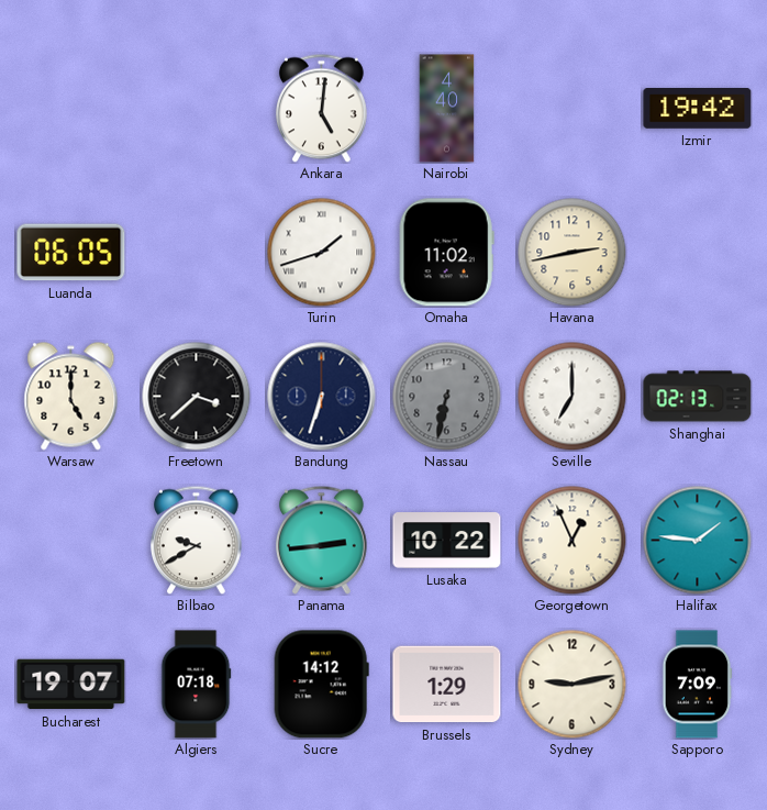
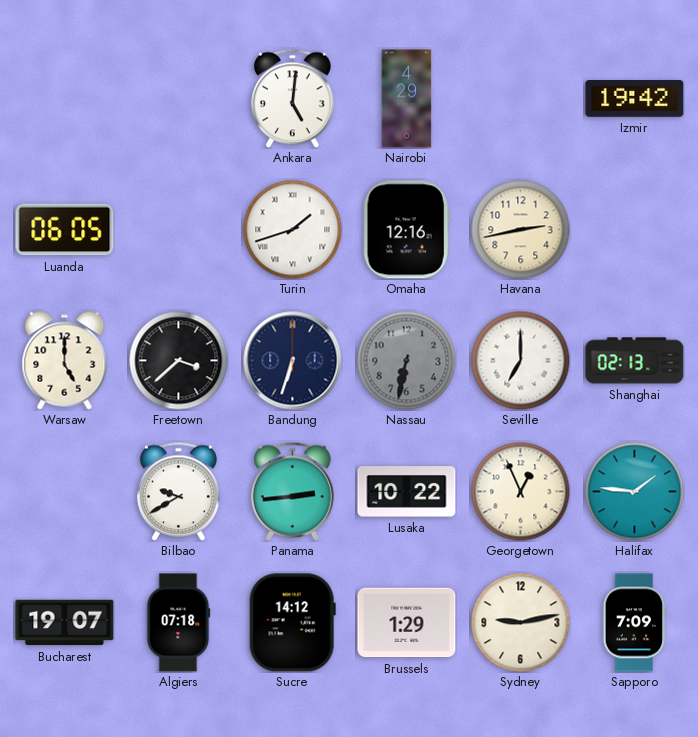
Nairobi: 4:40 -> 4:29
Omaha: 11:02 -> 12:16
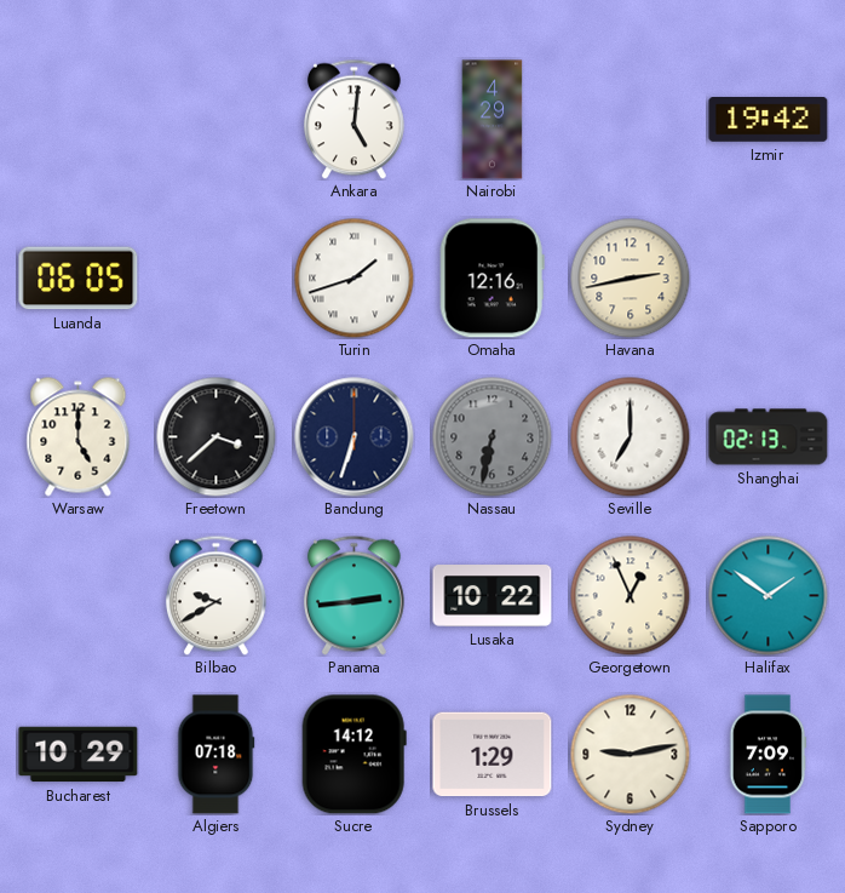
Halifax: 1:46 -> 1:51
Bucharest: 19:07 -> 10:29
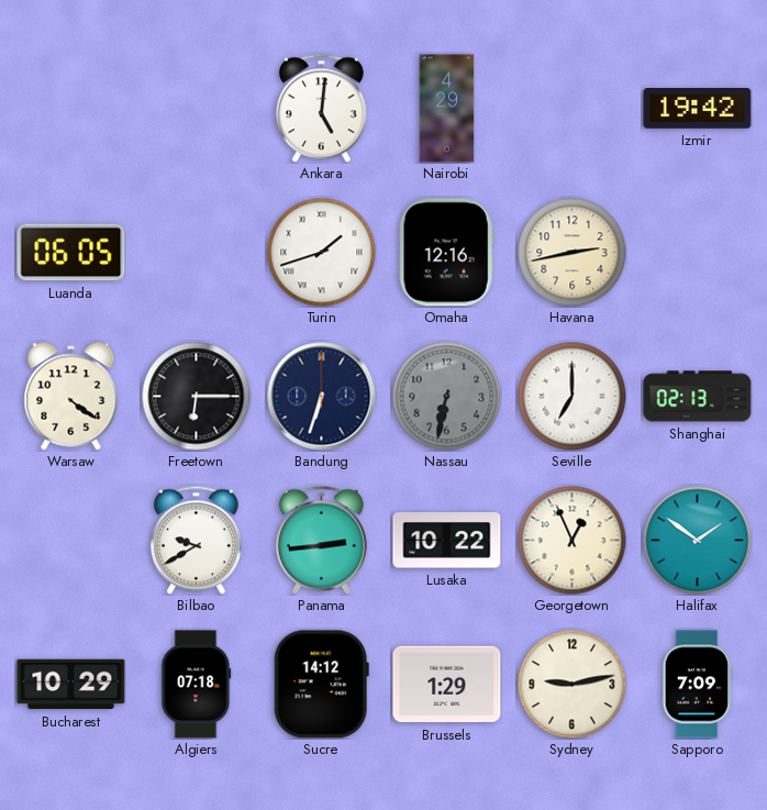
Warsaw: 5:00 -> 4:21
Freetown: 3:38 -> 6:15
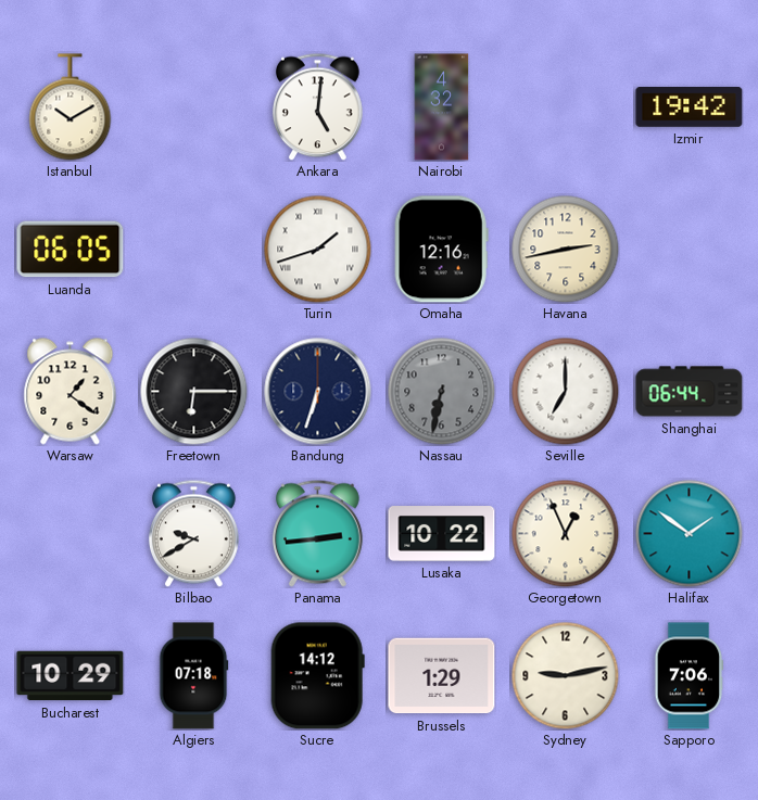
Istanbul: none -> 10:10
Nairobi: 4:29 -> 4:32
Warsaw: 4:21 -> 1:21
Shanghai: 02:13 -> 06:44
Sapporo: 7:09 -> 7:06
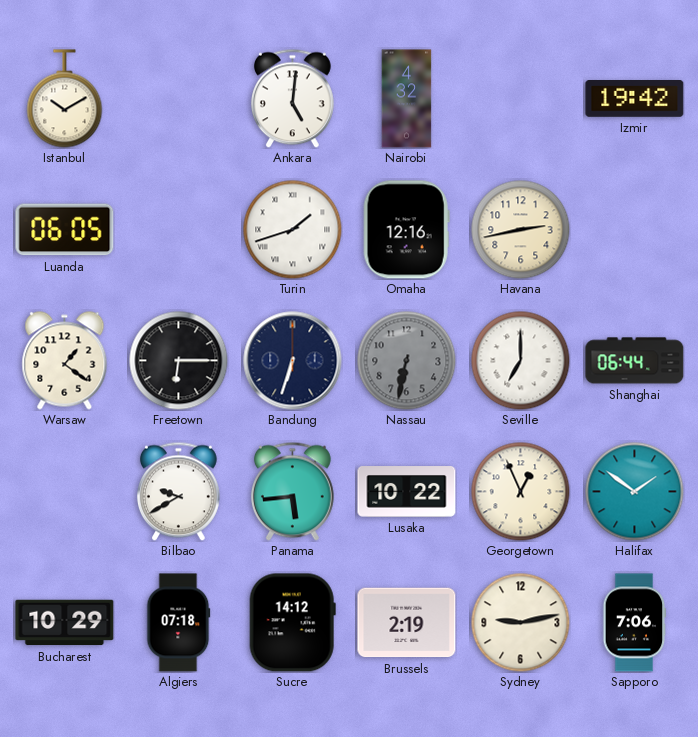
Panama: 2:44 -> 5:44
Brussels: 1:29 -> 2:19
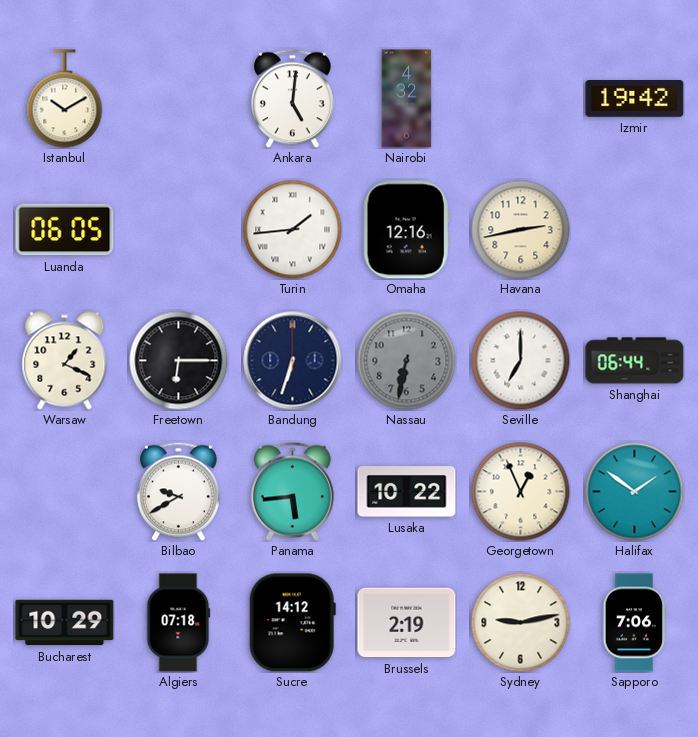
Turin: 1:42 -> 1:44
Warsaw: 1:21 -> 1:19
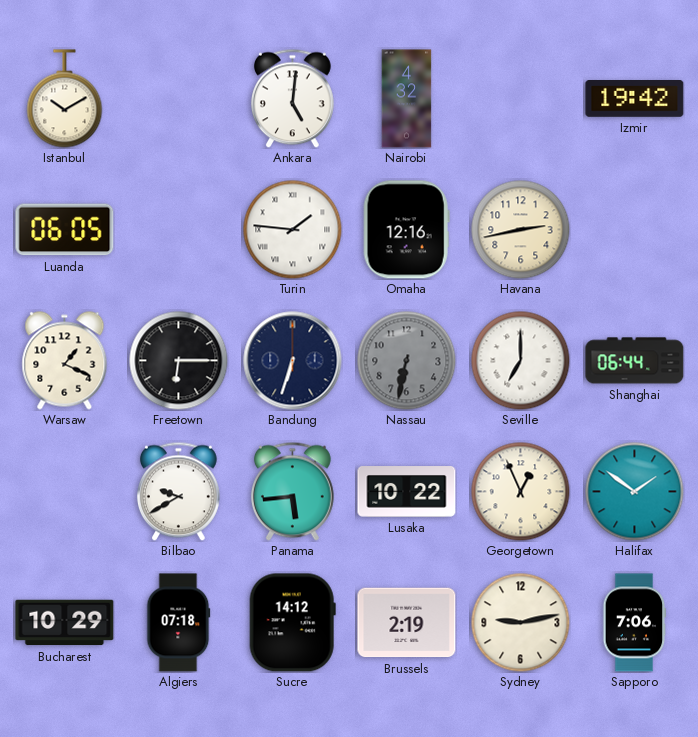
Turin: 1:44 -> 1:46
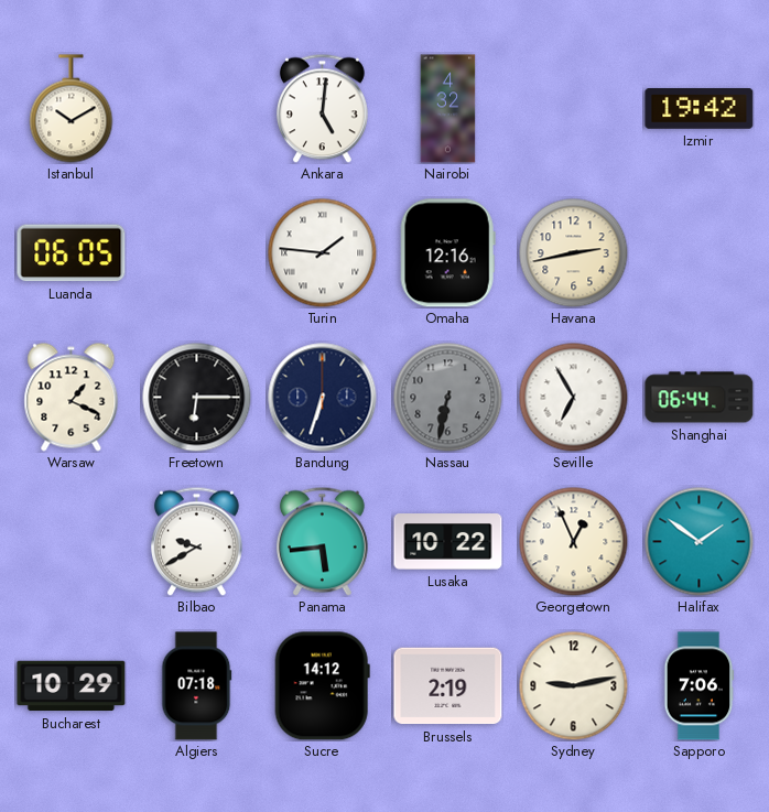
Seville: 7:00 -> 6:55
